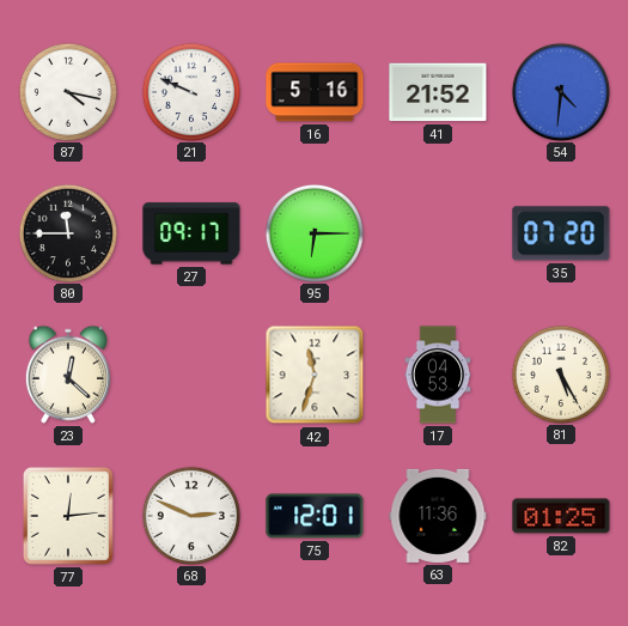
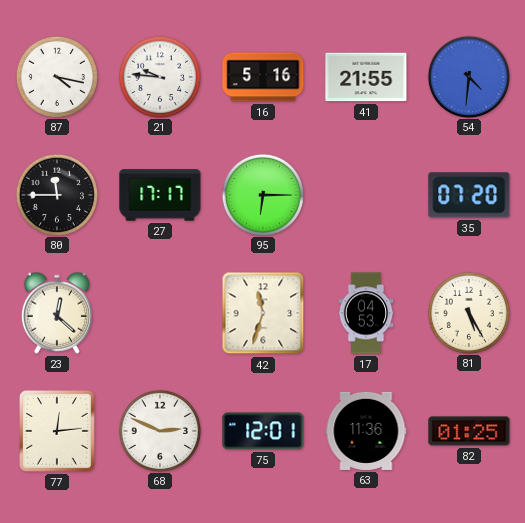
21: 9:49 -> 9:46
41: 21:52 -> 21:55
27: 09:17 -> 17:17
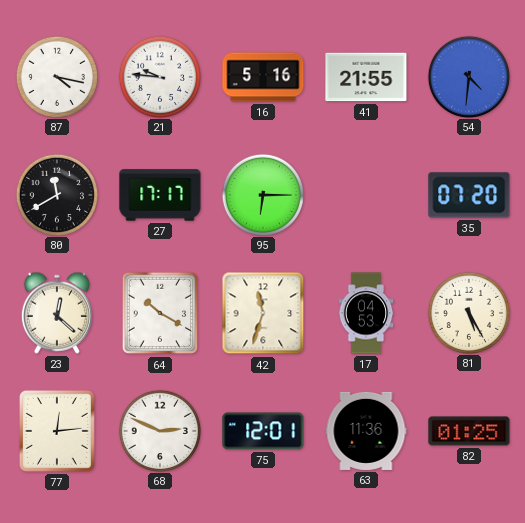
80: 11:45 -> 11:40
64: none -> 10:20
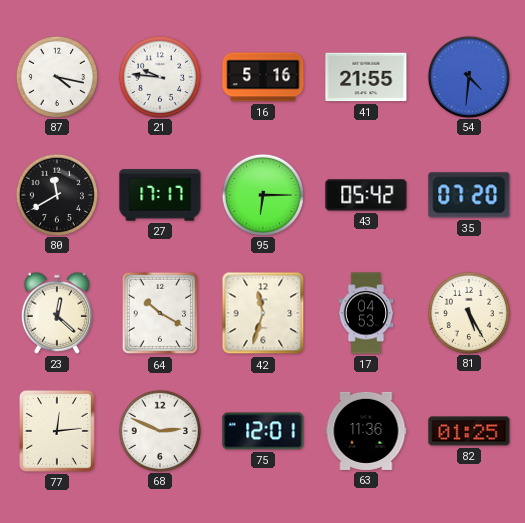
43: none -> 05:42
